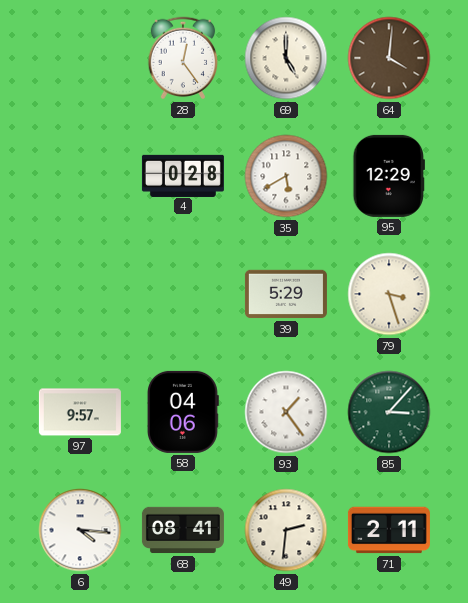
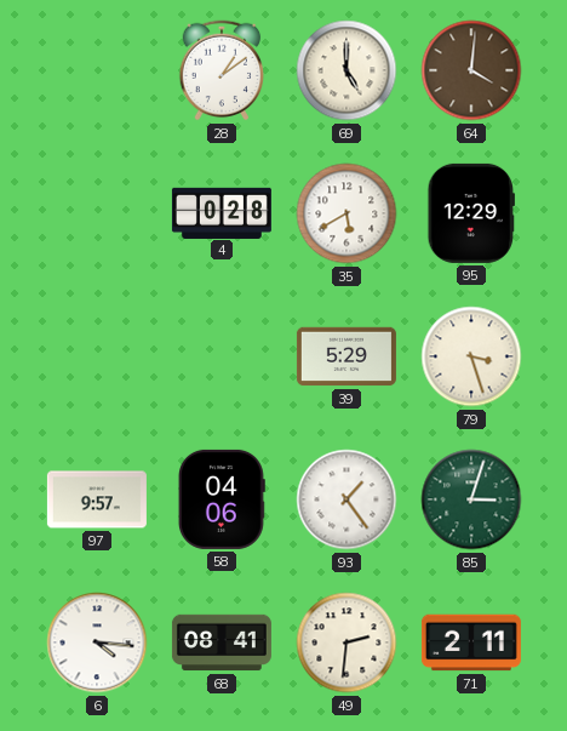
28: 12:24 -> 1:09
85: 3:07 -> 3:03
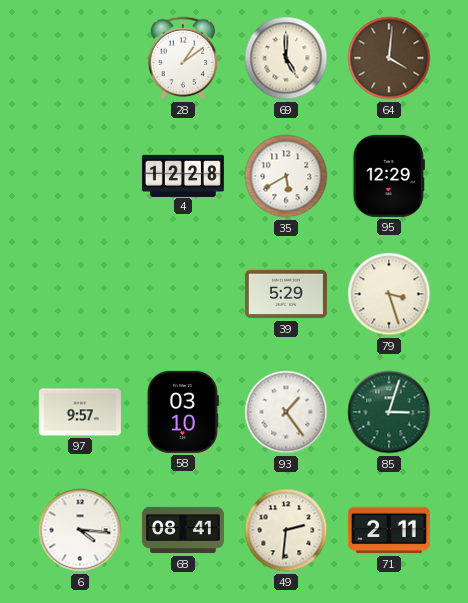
4: 0:28 -> 12:28
58: 04:06 -> 03:10
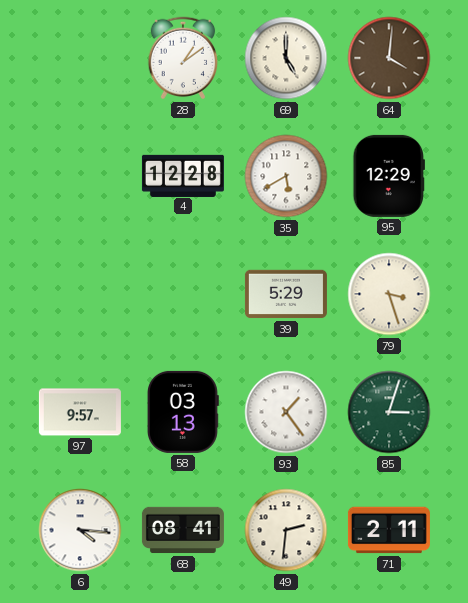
58: 03:10 -> 03:13
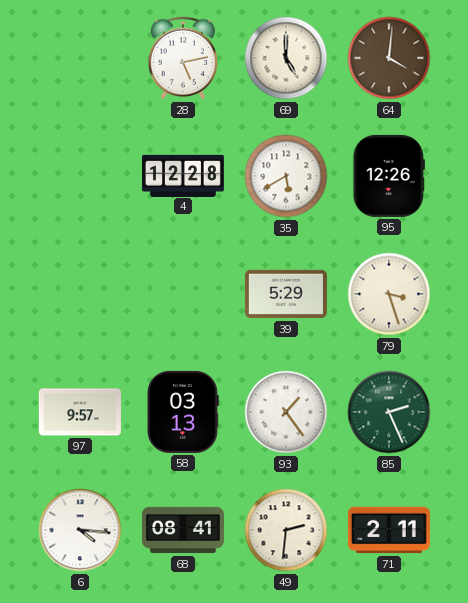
28: 1:09 -> 5:13
95: 12:29 -> 12:26
85: 3:03 -> 2:26
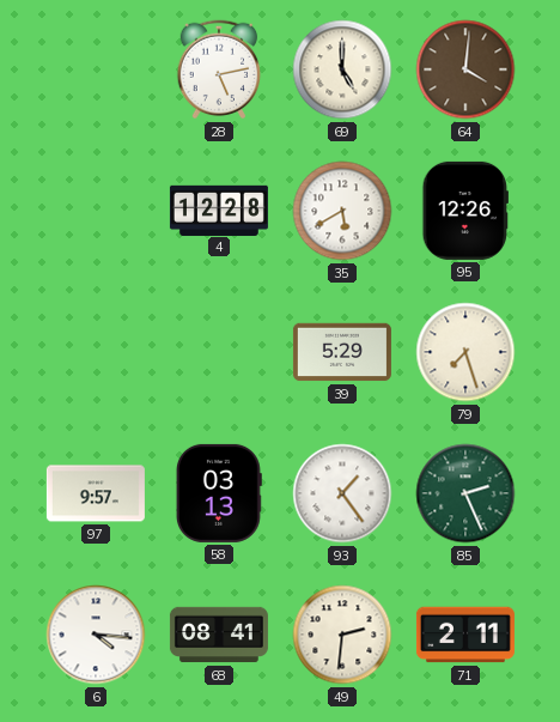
79: 3:27 -> 7:27
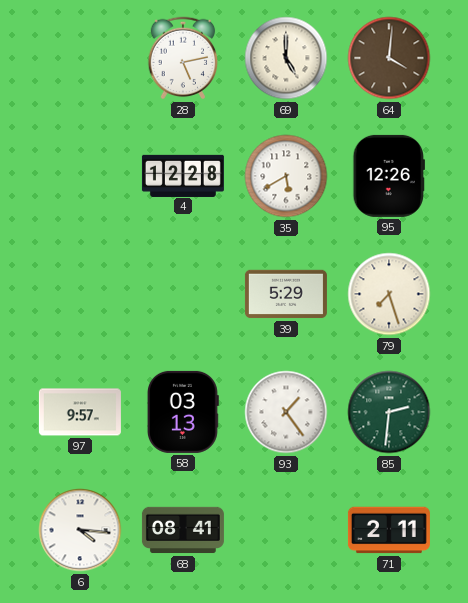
85: 2:26 -> 2:31
49: 2:31 -> none
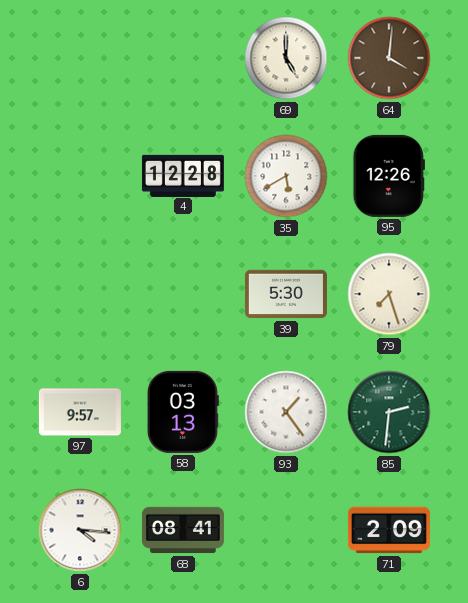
28: 5:13 -> none
39: 5:29 -> 5:30
71: 2:11 -> 2:09
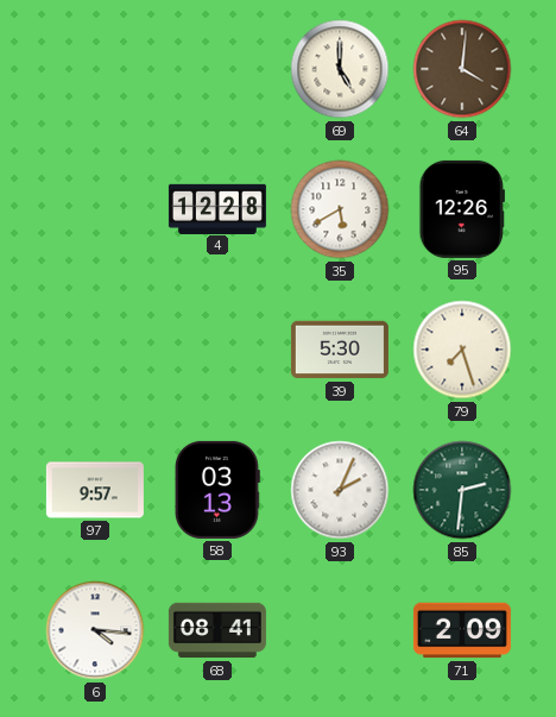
93: 1:24 -> 2:04
